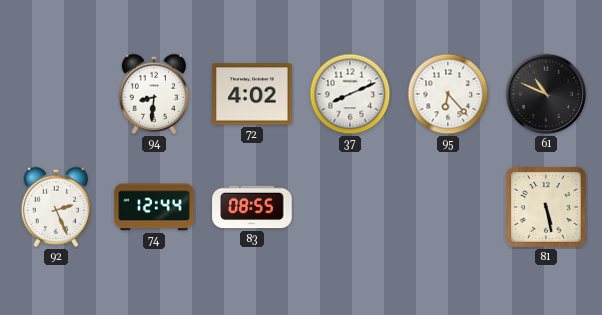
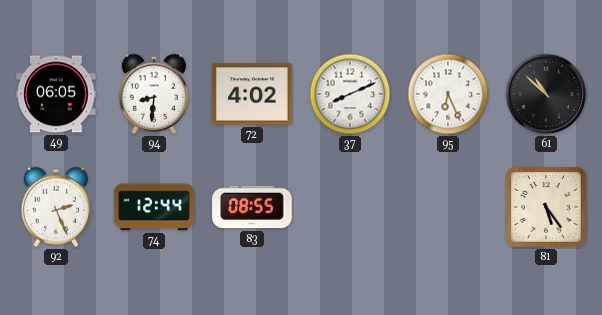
49: none -> 06:05
95: 6:23 -> 6:26
61: 10:49 -> 10:52
81: 5:28 -> 5:24
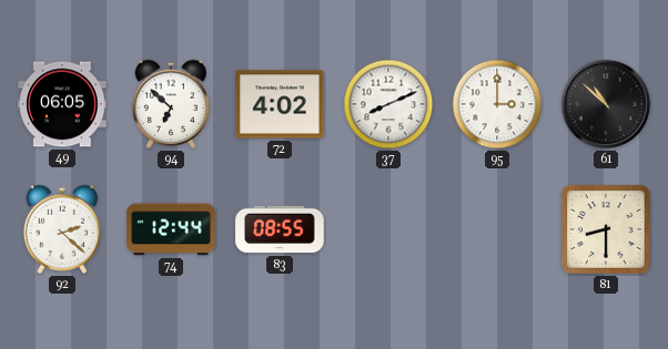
94: 8:31 -> 6:52
95: 6:26 -> 3:00
92: 2:26 -> 2:22
81: 5:24 -> 8:30
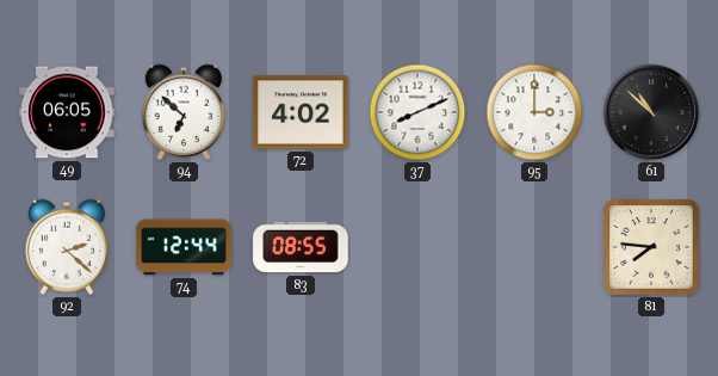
81: 8:30 -> 7:46
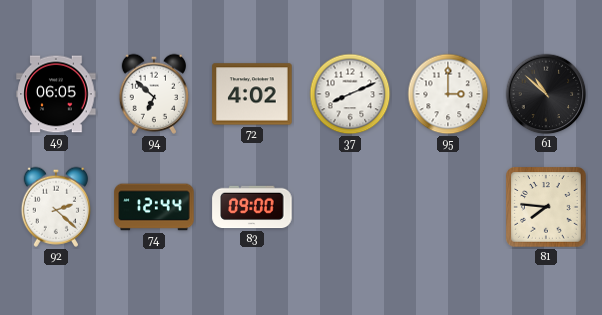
83: 08:55 -> 09:00
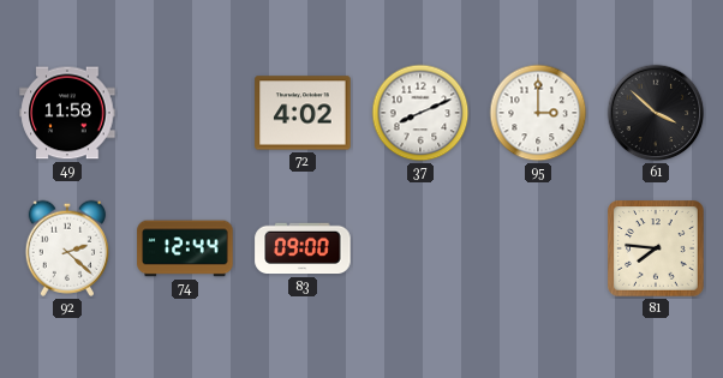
49: 06:05 -> 11:58
94: 6:52 -> none
61: 10:52 -> 3:52
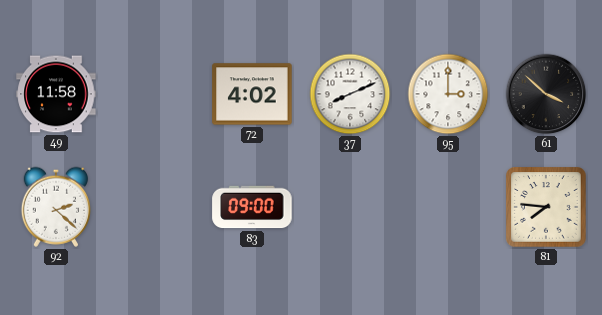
74: 12:44 -> none
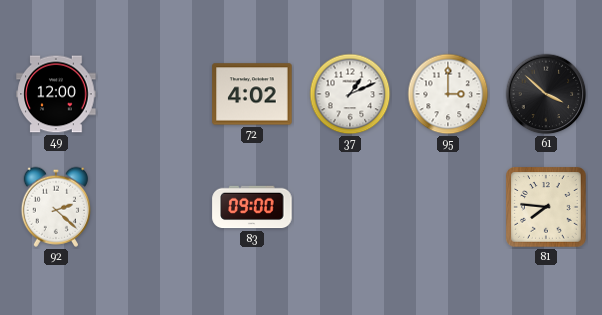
49: 11:58 -> 12:00
37: 8:11 -> 1:11
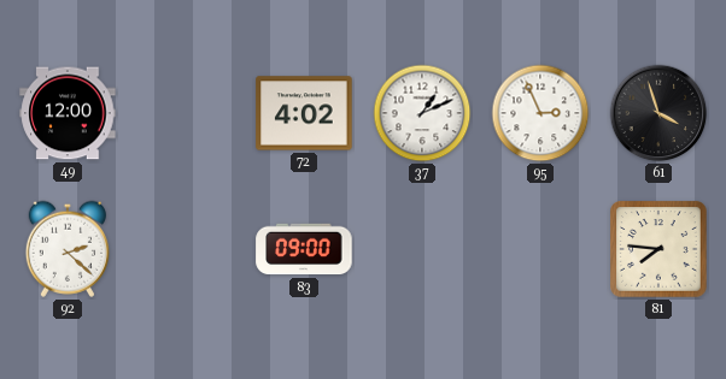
95: 3:00 -> 2:56
61: 3:52 -> 3:57
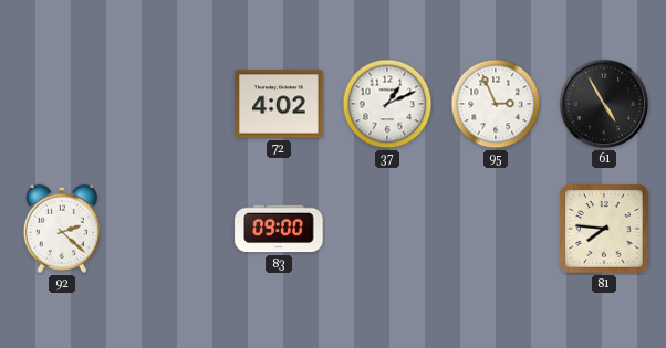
49: 12:00 -> none
61: 3:57 -> 4:55
